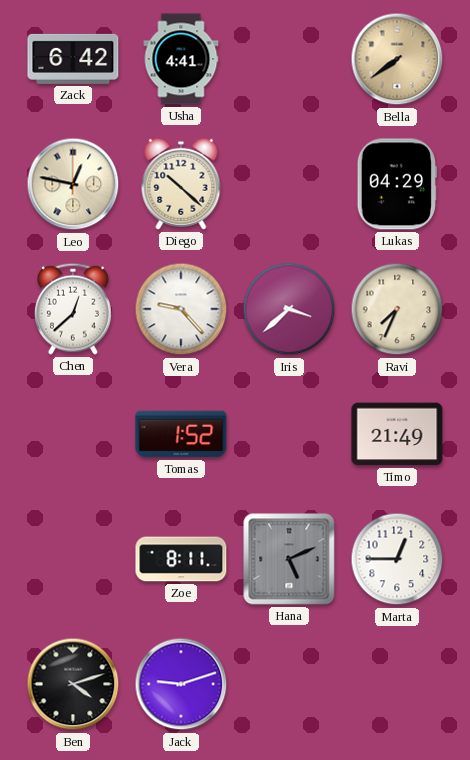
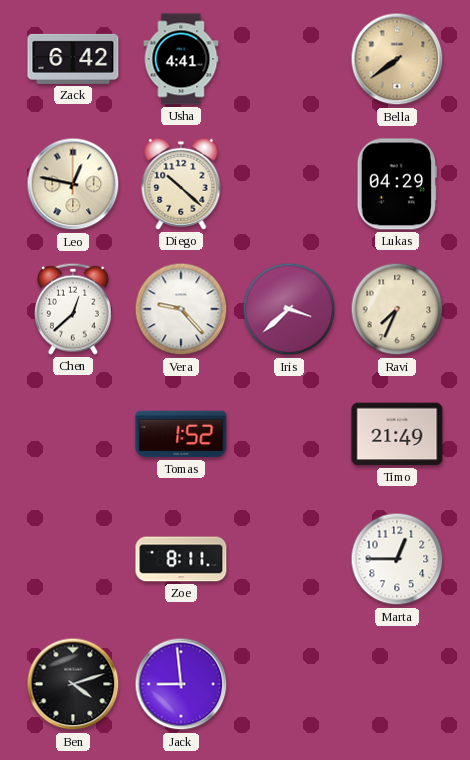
Hana: 5:11 -> none
Jack: 9:12 -> 8:59
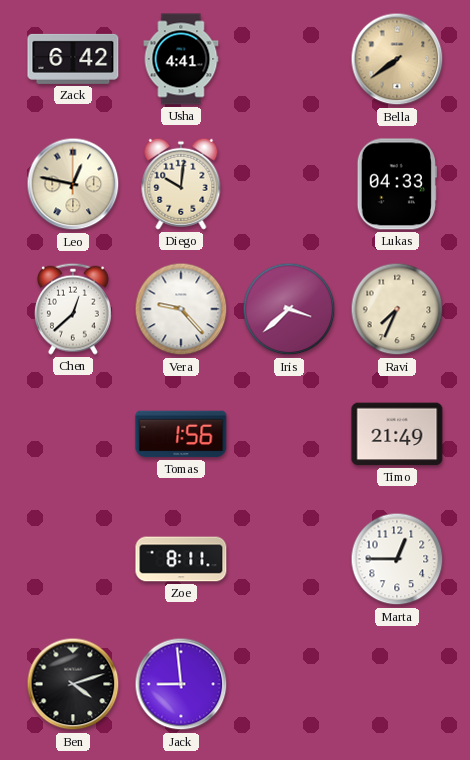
Diego: 10:22 -> 10:01
Lukas: 04:29 -> 04:33
Tomas: 1:52 -> 1:56
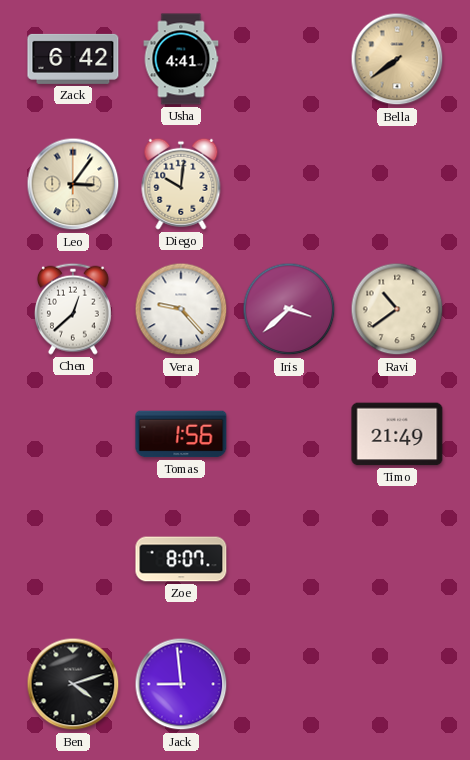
Leo: 12:47 -> 3:06
Lukas: 04:33 -> none
Ravi: 7:34 -> 10:39
Zoe: 8:11 -> 8:07
Marta: 12:45 -> none
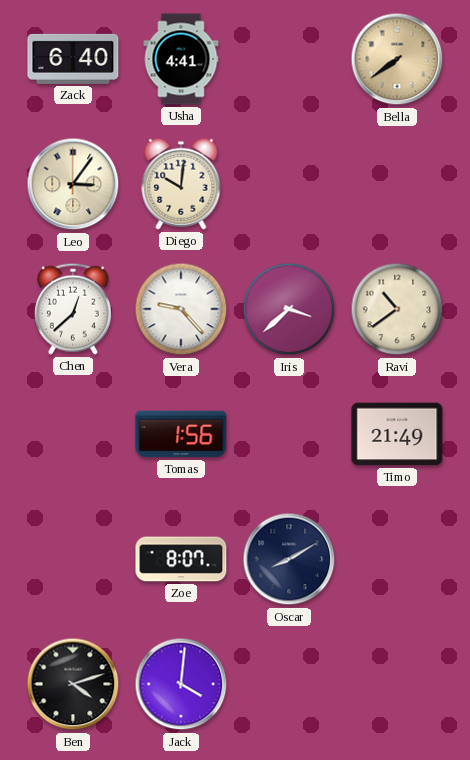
Zack: 6:42 -> 6:40
Oscar: none -> 8:10
Jack: 8:59 -> 4:01
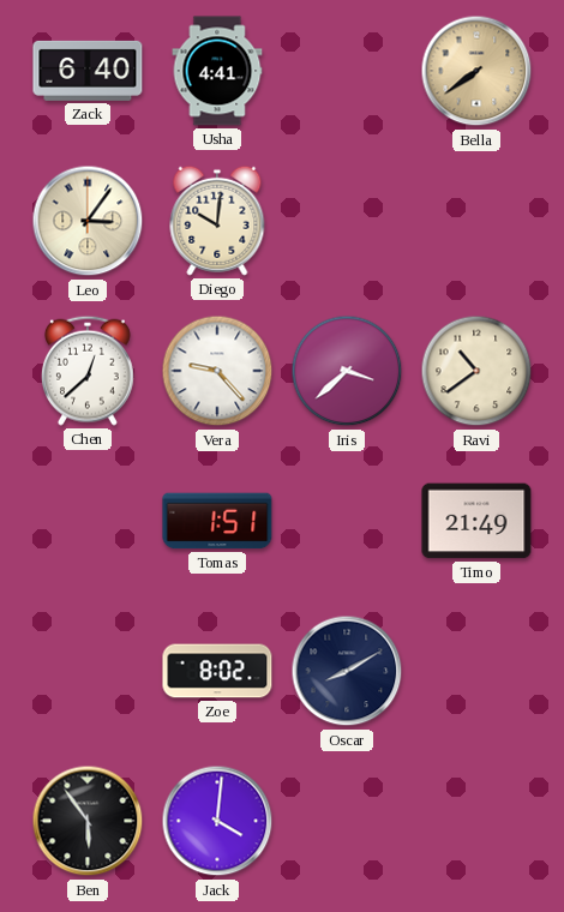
Tomas: 1:56 -> 1:51
Zoe: 8:07 -> 8:02
Ben: 4:12 -> 5:54
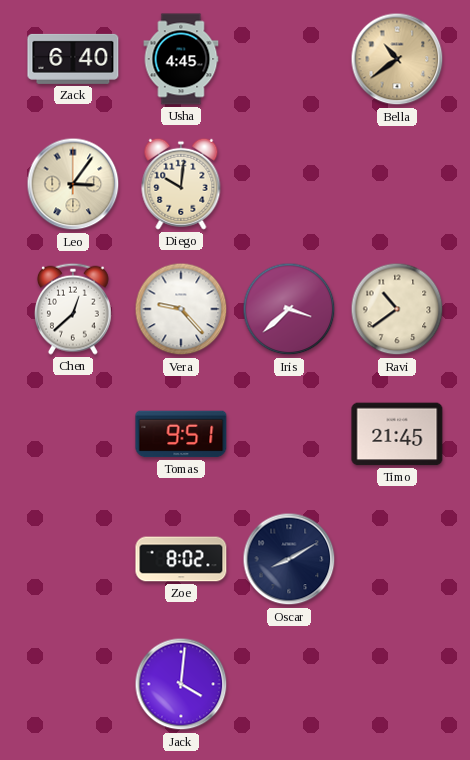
Usha: 4:41 -> 4:45
Bella: 7:39 -> 10:39
Tomas: 1:51 -> 9:51
Timo: 21:49 -> 21:45
Ben: 5:54 -> none
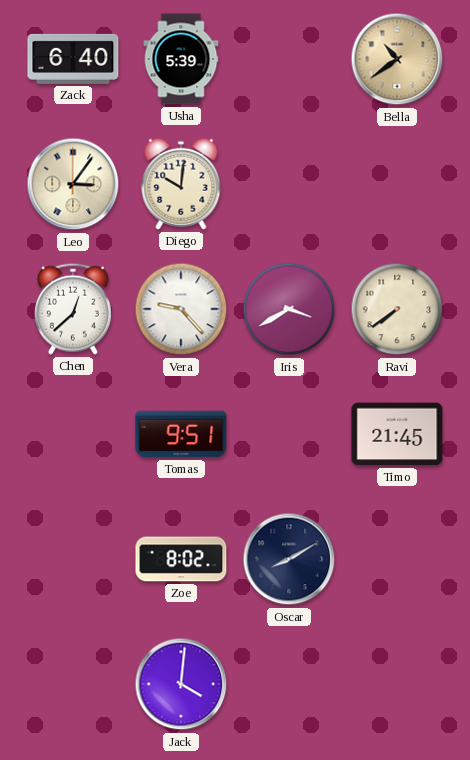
Usha: 4:45 -> 5:39
Iris: 3:38 -> 3:40
Ravi: 10:39 -> 7:39
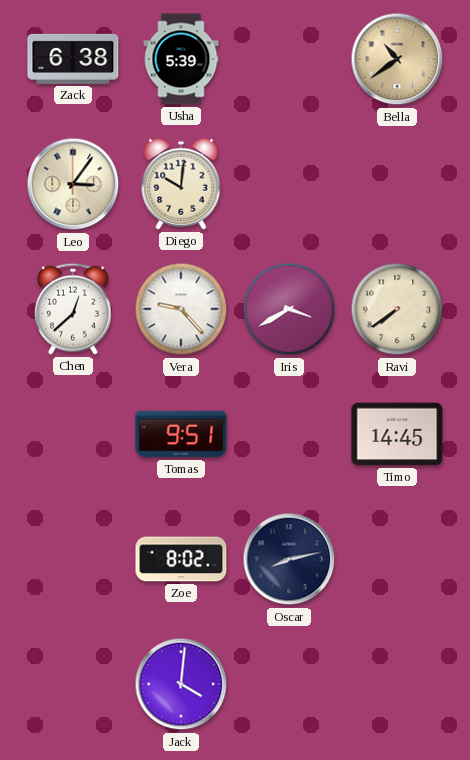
Zack: 6:40 -> 6:38
Timo: 21:45 -> 14:45
Oscar: 8:10 -> 8:13
